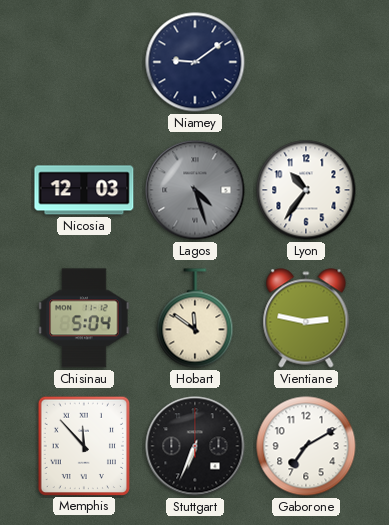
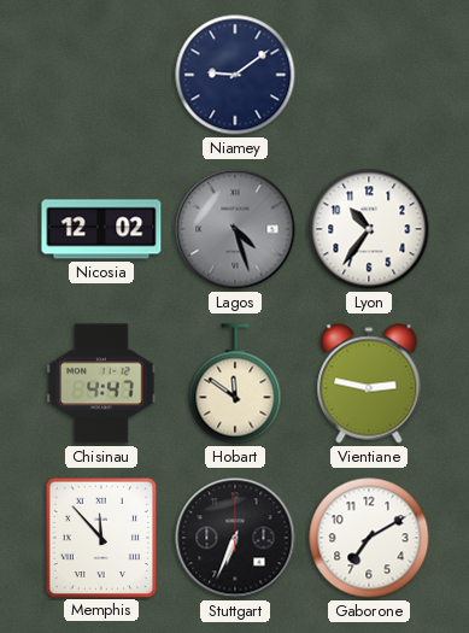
Nicosia: 12:03 -> 12:02
Chisinau: 5:04 -> 4:47
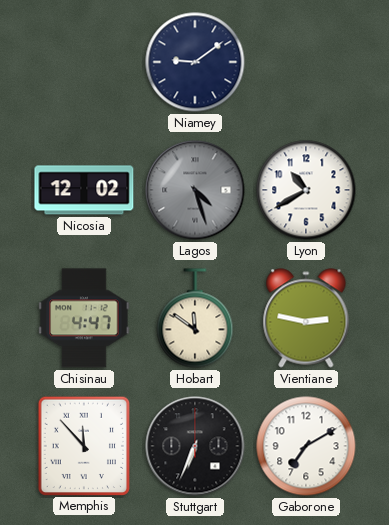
Lyon: 10:36 -> 10:40
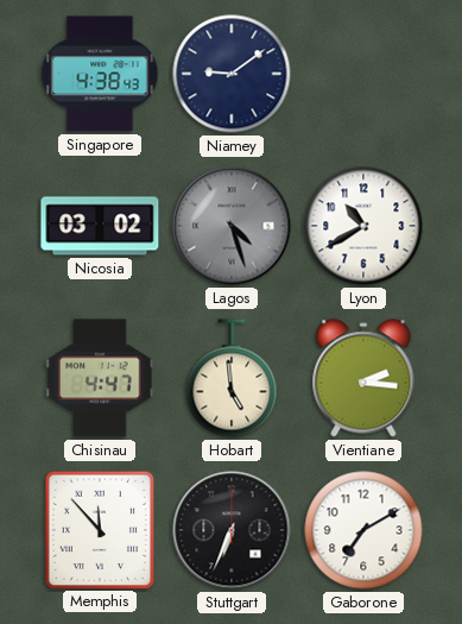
Singapore: none -> 4:38
Nicosia: 12:02 -> 03:02
Hobart: 11:51 -> 4:59
Vientiane: 2:47 -> 2:16
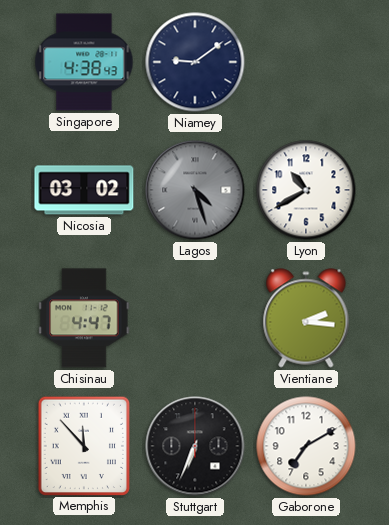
Hobart: 4:59 -> none
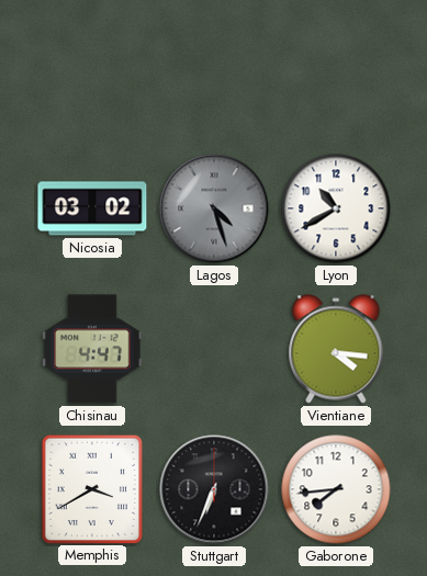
Singapore: 4:38 -> none
Niamey: 9:09 -> none
Vientiane: 2:16 -> 4:16
Memphis: 11:53 -> 3:40
Gaborone: 7:10 -> 7:44
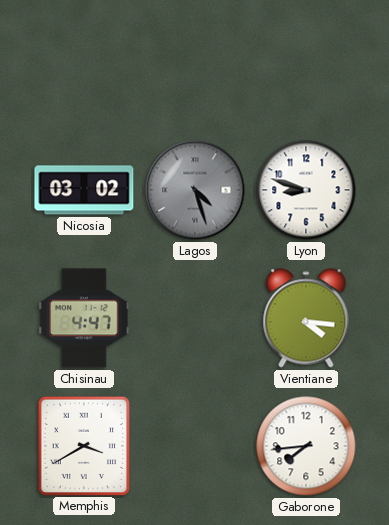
Lyon: 10:40 -> 8:48
Stuttgart: 6:34 -> none
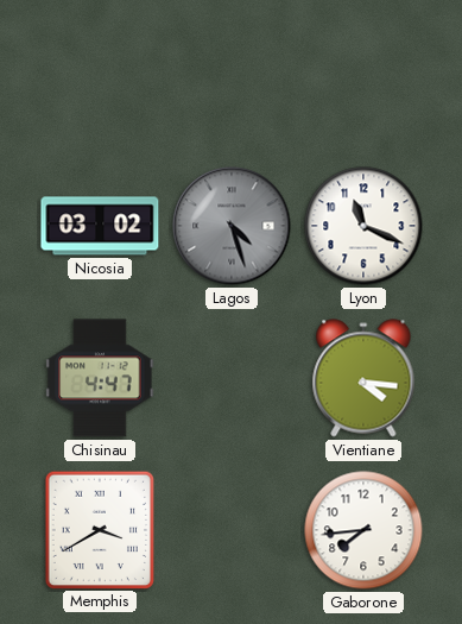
Lyon: 8:48 -> 11:19
